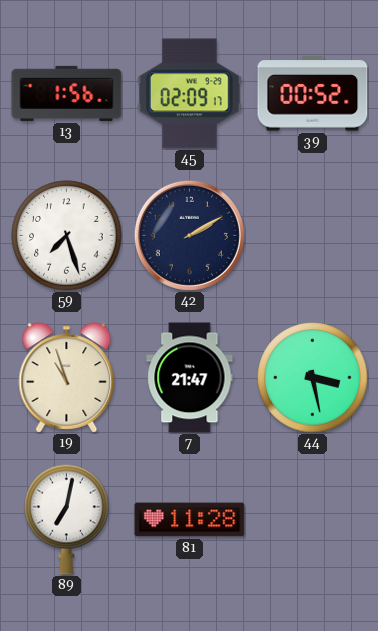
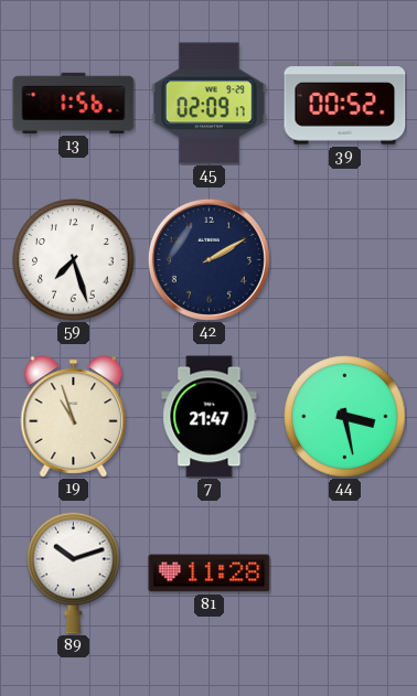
89: 7:02 -> 10:12
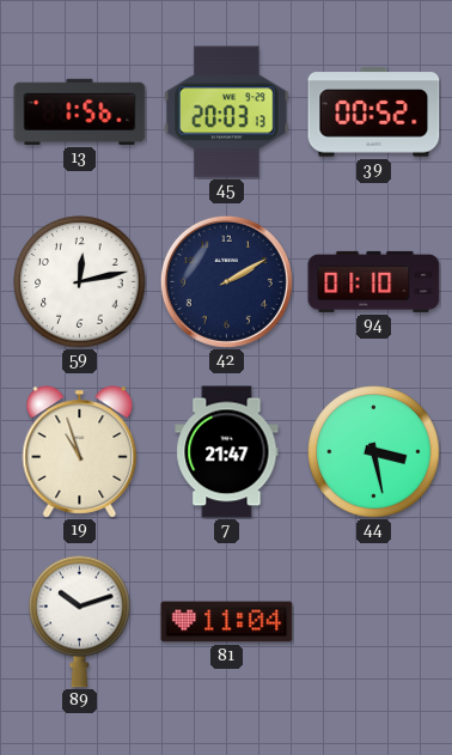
45: 02:09 -> 20:03
59: 7:27 -> 12:13
94: none -> 01:10
81: 11:28 -> 11:04
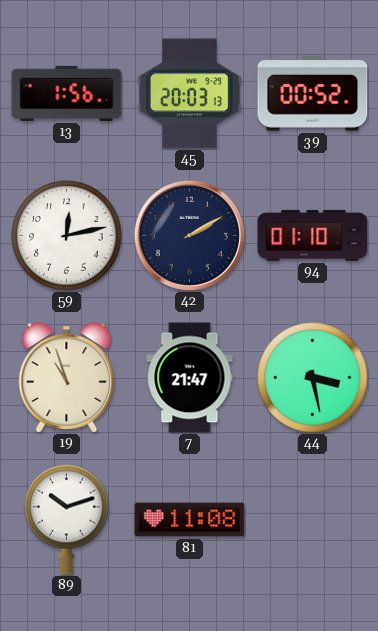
81: 11:04 -> 11:08
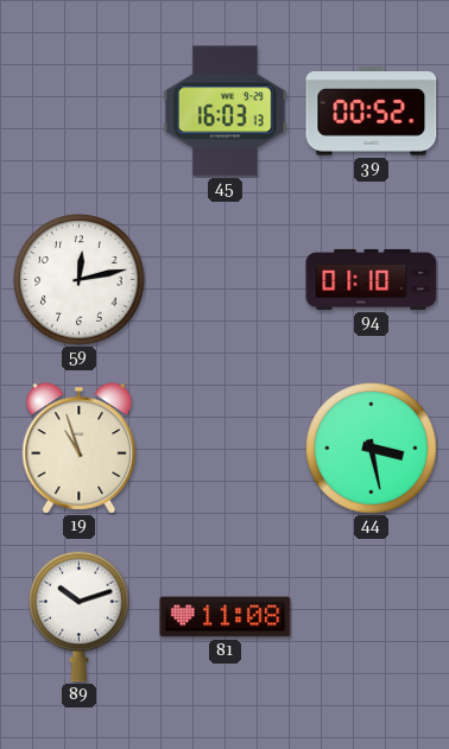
13: 1:56 -> none
45: 20:03 -> 16:03
42: 2:10 -> none
7: 21:47 -> none
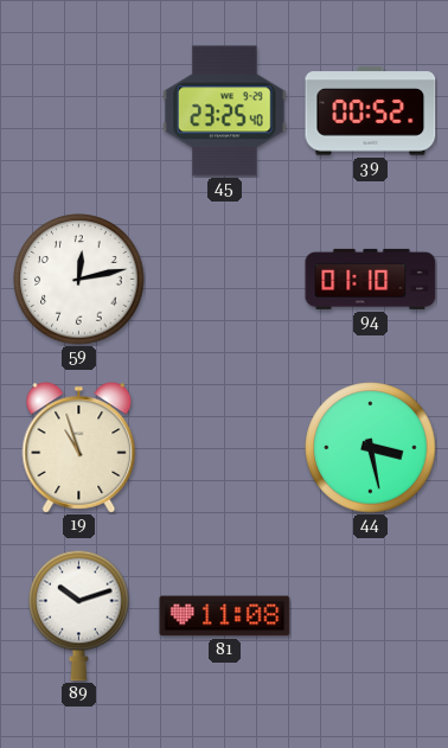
45: 16:03 -> 23:25
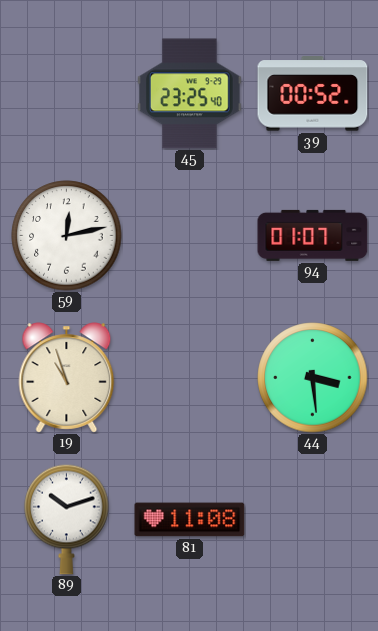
94: 01:10 -> 01:07
44: 3:28 -> 3:29
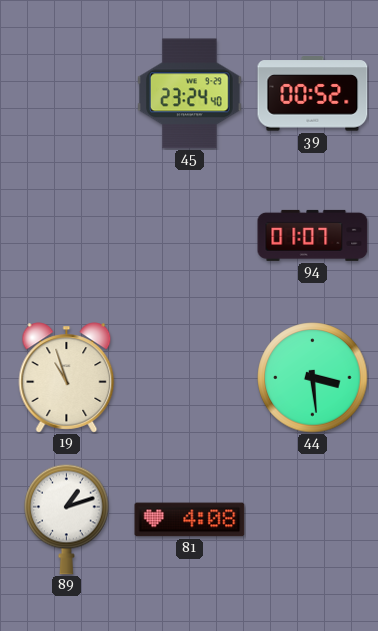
45: 23:25 -> 23:24
59: 12:13 -> none
89: 10:12 -> 1:12
81: 11:08 -> 4:08
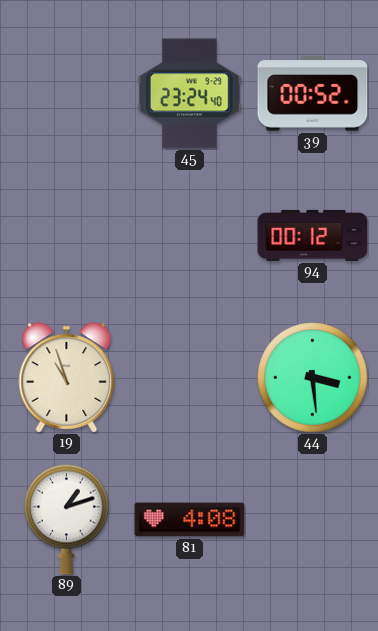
94: 01:07 -> 00:12
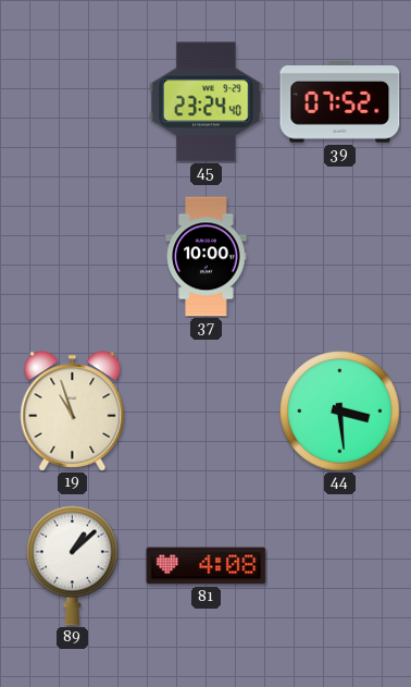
39: 00:52 -> 07:52
37: none -> 10:00
94: 00:12 -> none
89: 1:12 -> 1:08
